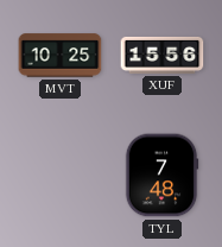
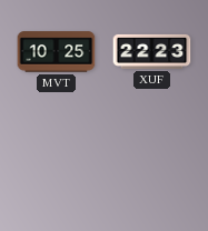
XUF: 15:56 -> 22:23
TYL: 7:48 -> none
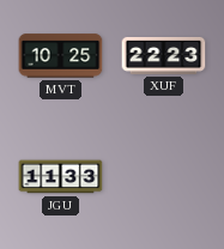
JGU: none -> 11:33
